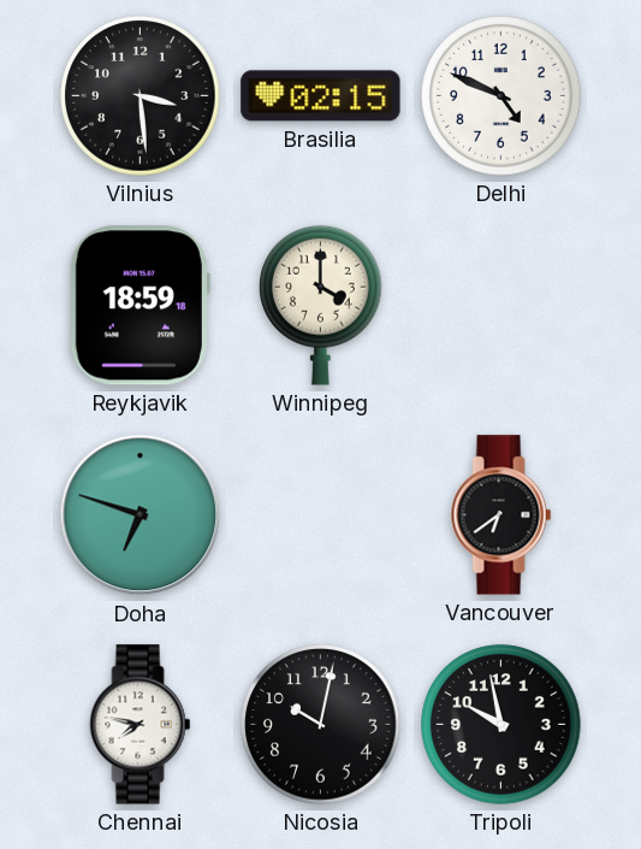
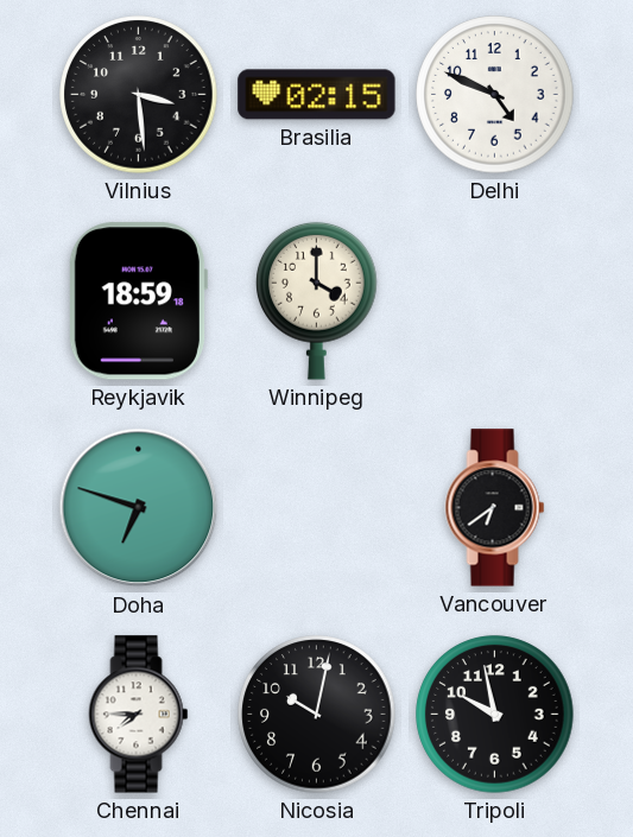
Chennai: 7:47 -> 7:45
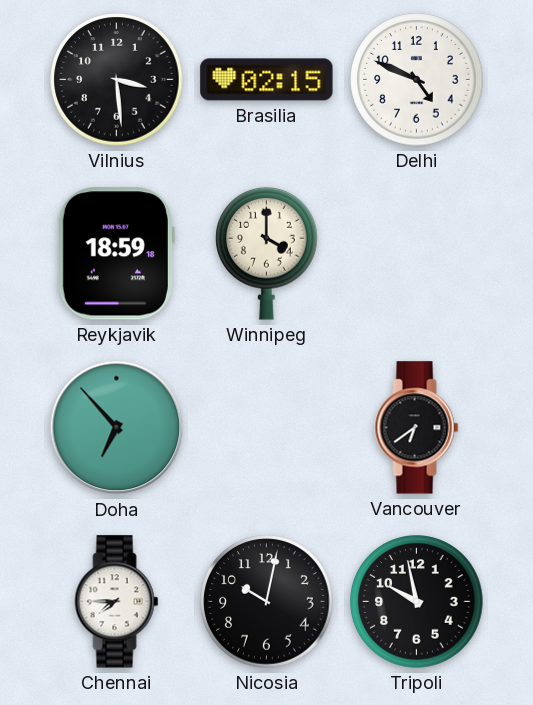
Doha: 6:48 -> 6:53
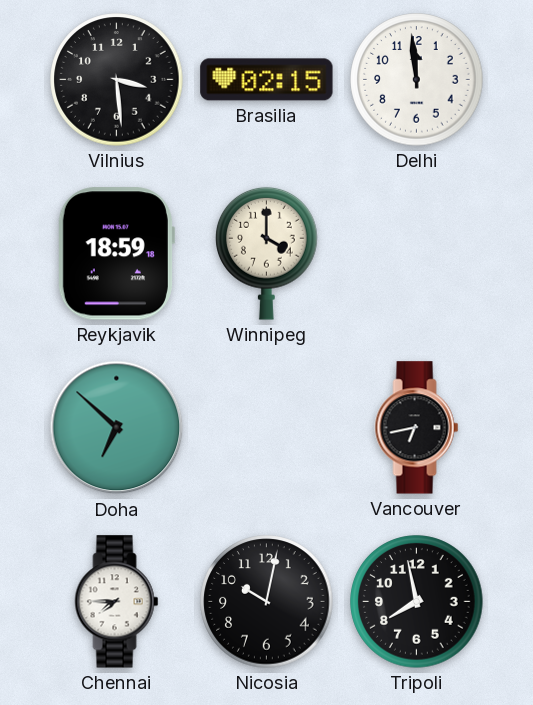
Delhi: 4:49 -> 11:59
Doha: 6:53 -> 6:52
Vancouver: 6:39 -> 6:43
Tripoli: 9:58 -> 7:58
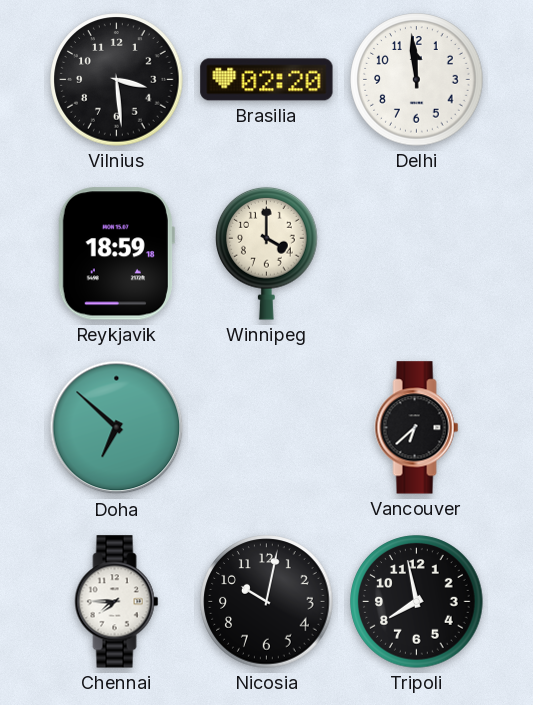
Brasilia: 02:15 -> 02:20
Vancouver: 6:43 -> 6:38
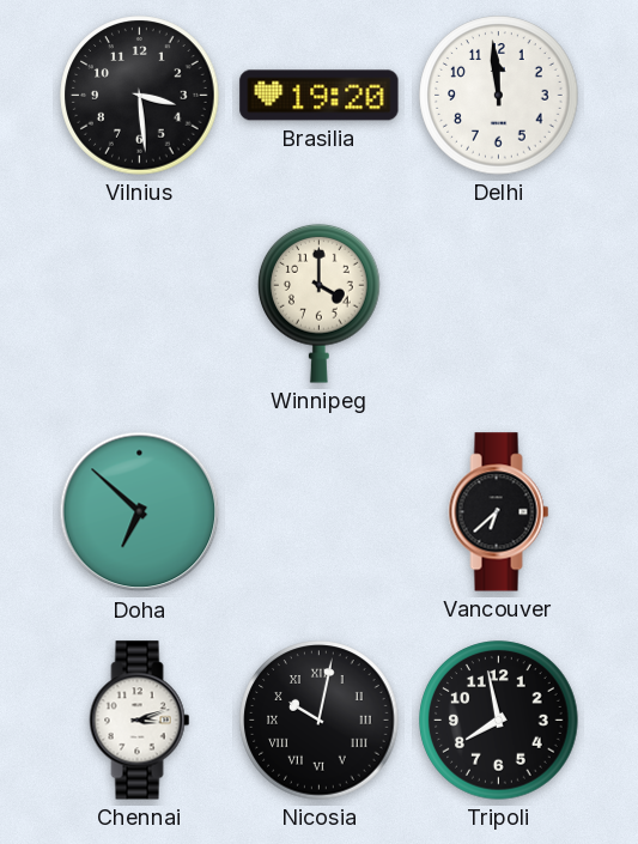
Brasilia: 02:20 -> 19:20
Reykjavik: 18:59 -> none
Chennai: 7:45 -> 3:12
Nicosia numerals: Arabic -> Roman
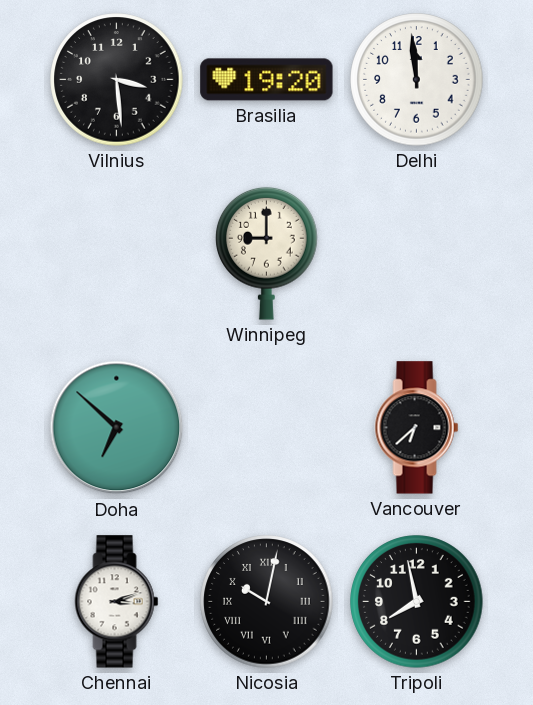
Winnipeg: 4:00 -> 9:00
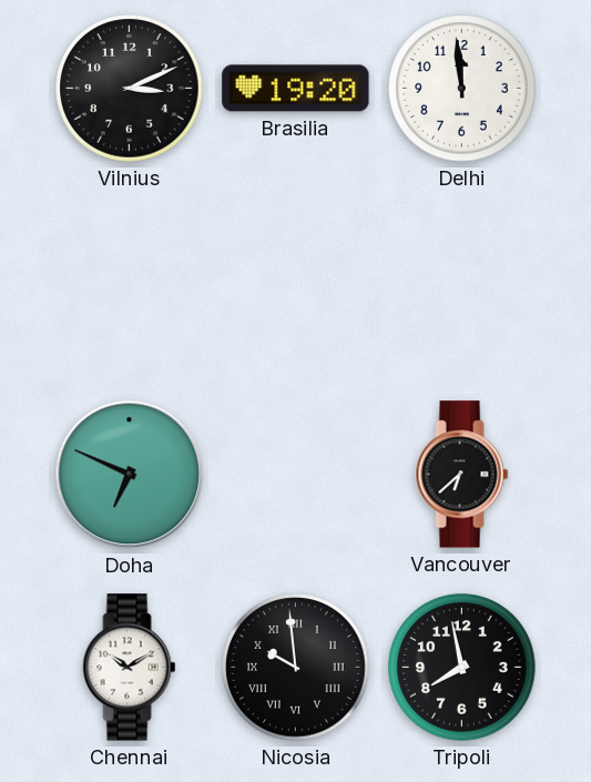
Vilnius: 3:29 -> 3:11
Winnipeg: 9:00 -> none
Doha: 6:52 -> 6:49
Chennai: 3:12 -> 10:10
Nicosia: 10:02 -> 9:59
